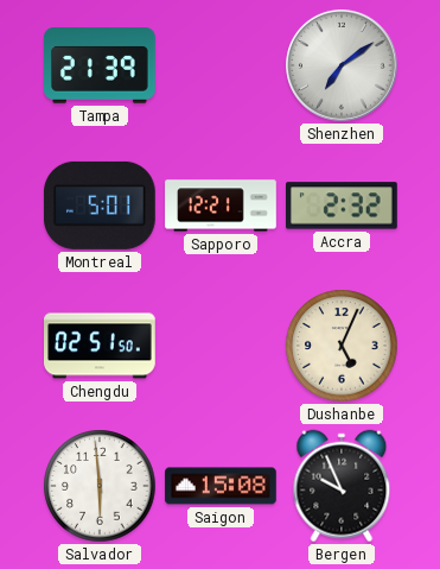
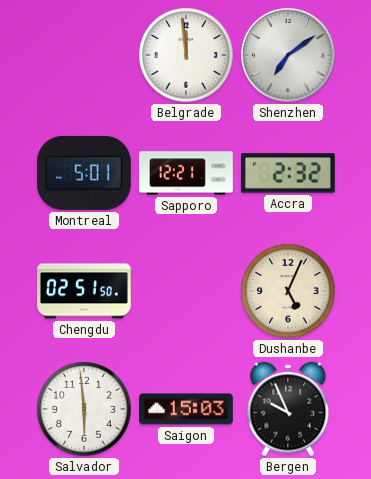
Tampa: 21:39 -> none
Belgrade: none -> 11:59
Saigon: 15:08 -> 15:03
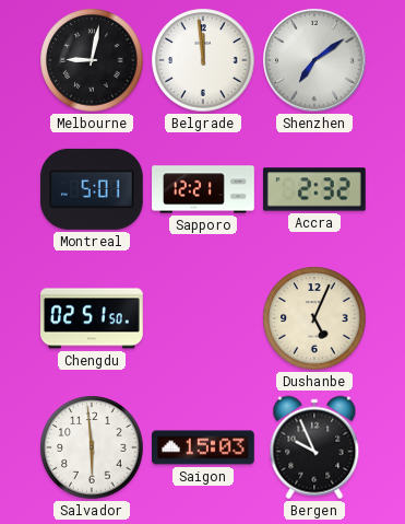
Melbourne: none -> 9:02
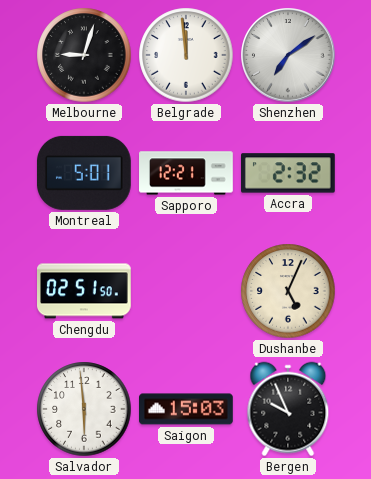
Melbourne: 9:02 -> 9:03
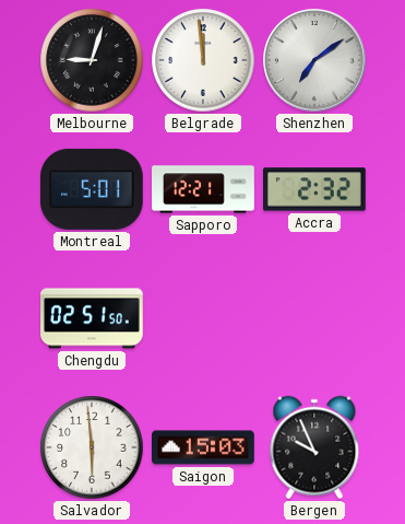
Dushanbe: 5:04 -> none
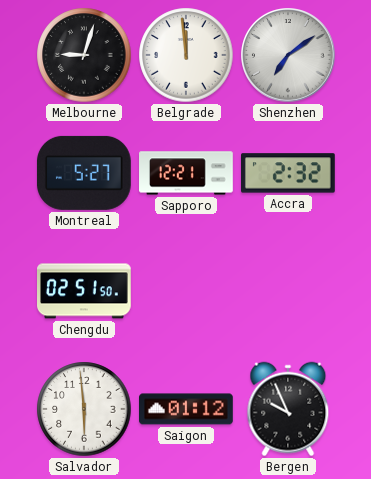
Montreal: 5:01 -> 5:27
Saigon: 15:03 -> 01:12
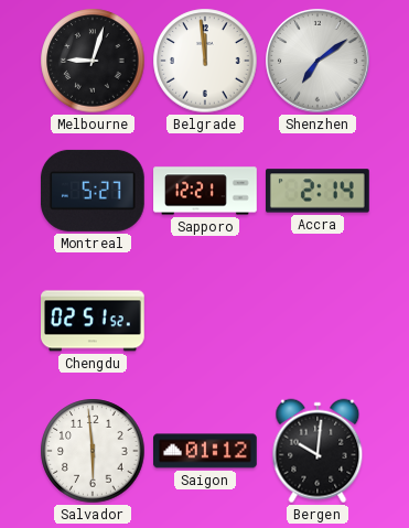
Accra: 2:32 -> 2:14
Chengdu: 02:51:50 -> 02:51:52
Bergen: 9:56 -> 10:01
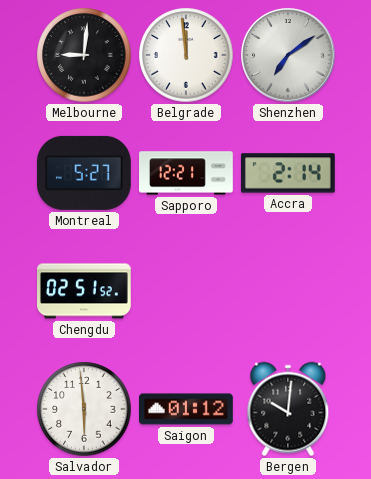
Melbourne: 9:03 -> 9:01
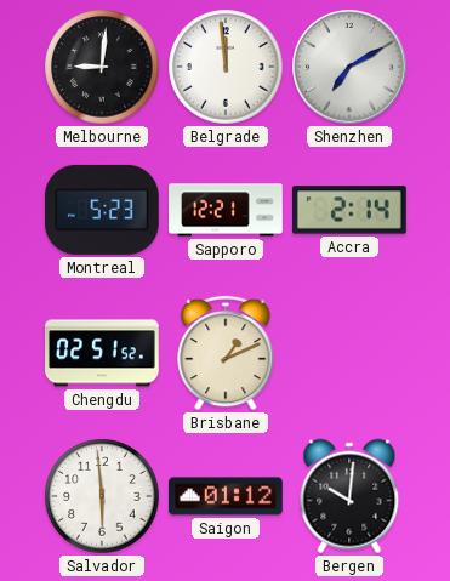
Shenzhen: 7:09 -> 7:10
Montreal: 5:27 -> 5:23
Brisbane: none -> 1:11
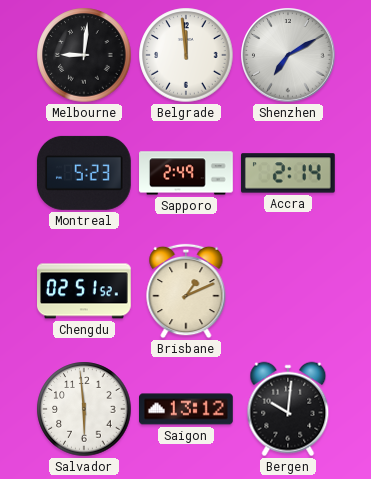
Sapporo: 12:21 -> 2:49
Saigon: 01:12 -> 13:12
